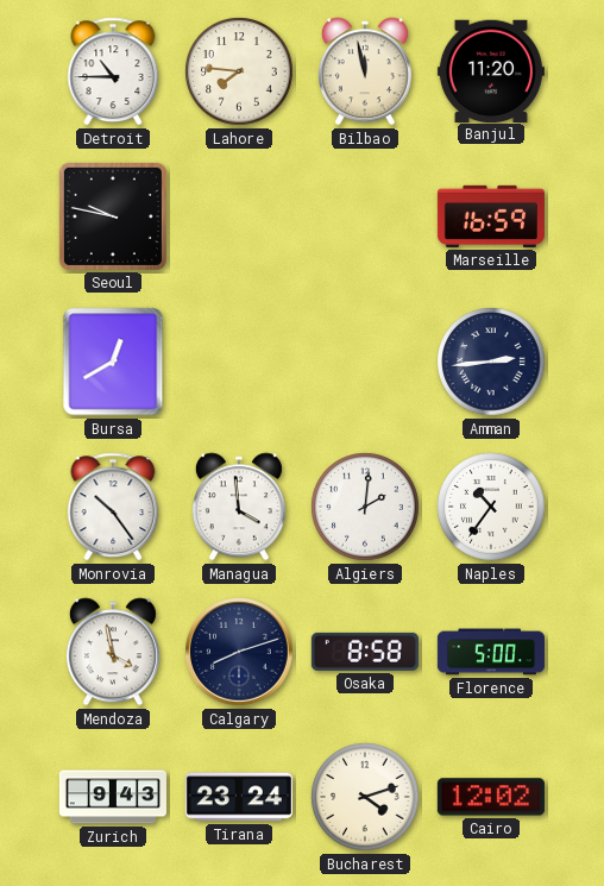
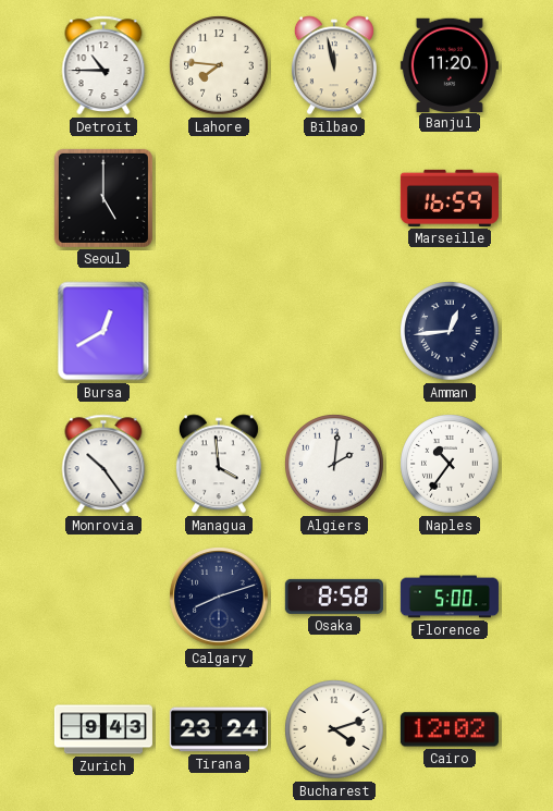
Seoul: 9:47 -> 5:00
Amman: 2:44 -> 12:44
Mendoza: 3:58 -> none
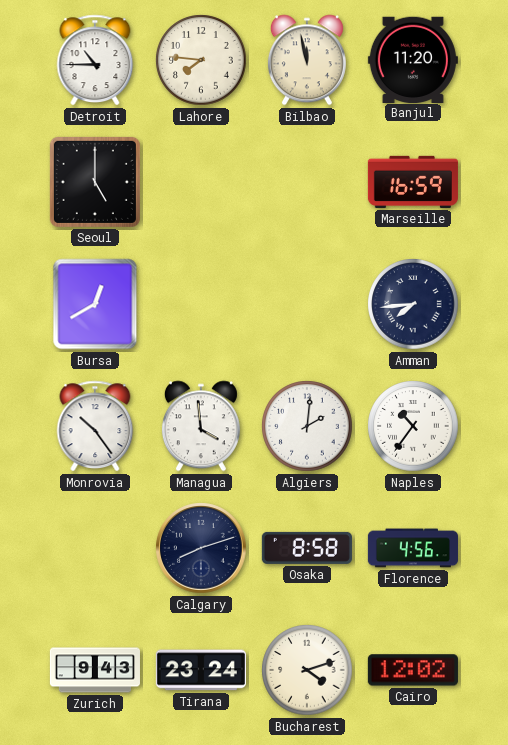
Amman: 12:44 -> 7:44
Florence: 5:00 -> 4:56
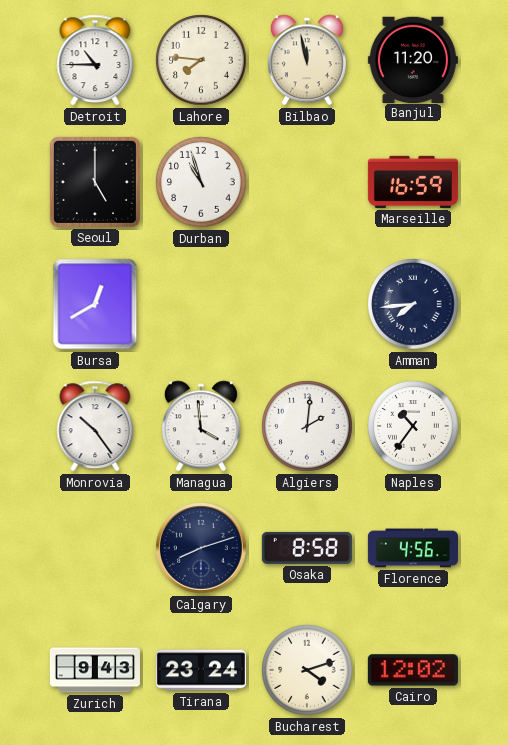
Durban: none -> 10:57
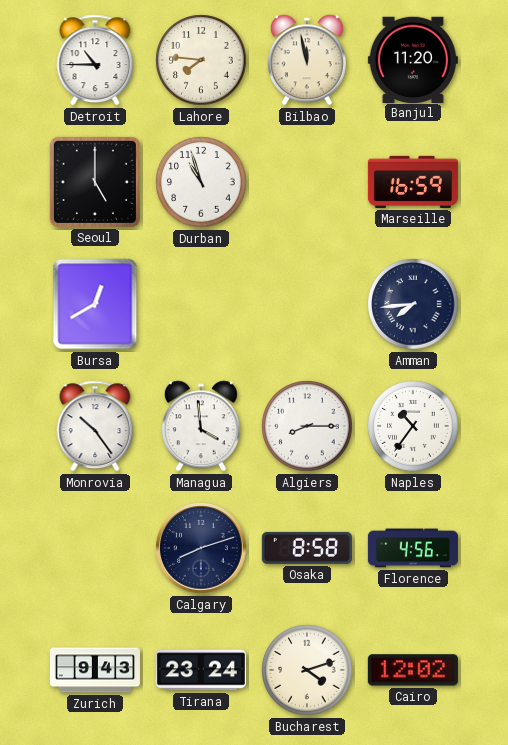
Algiers: 2:01 -> 8:15
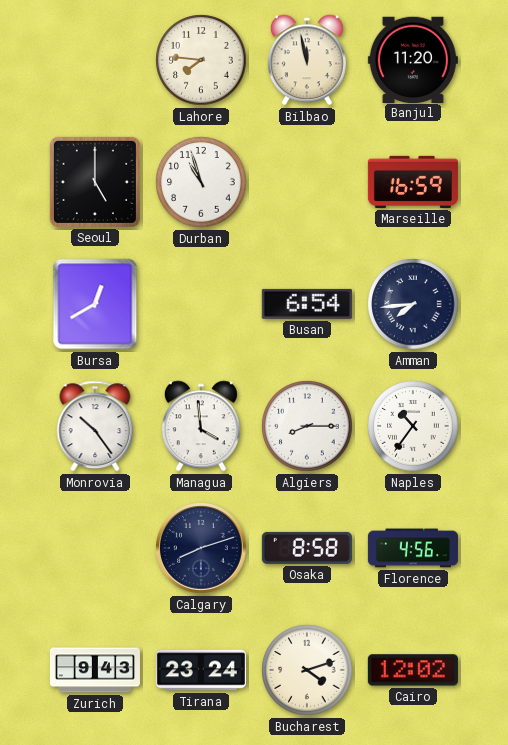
Detroit: 10:45 -> none
Busan: none -> 6:54
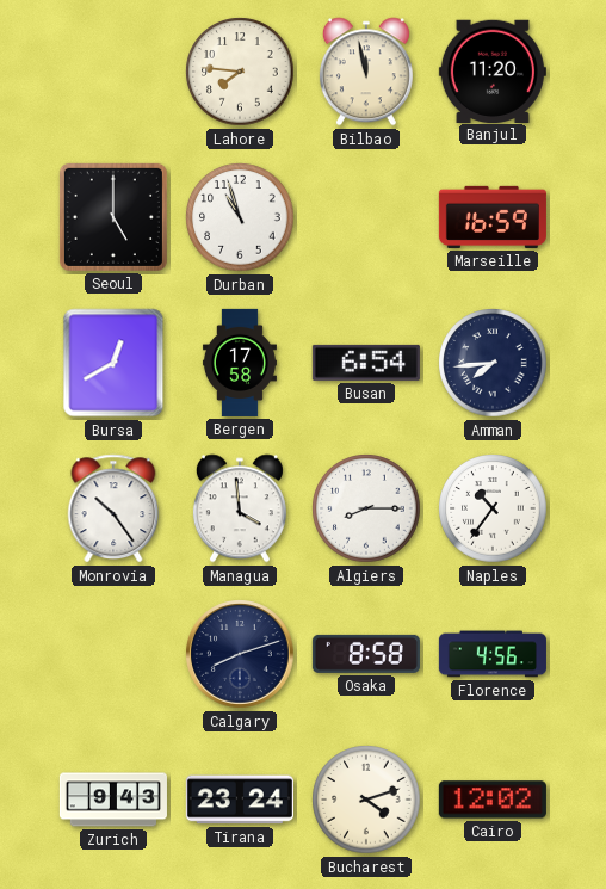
Bergen: none -> 17:58
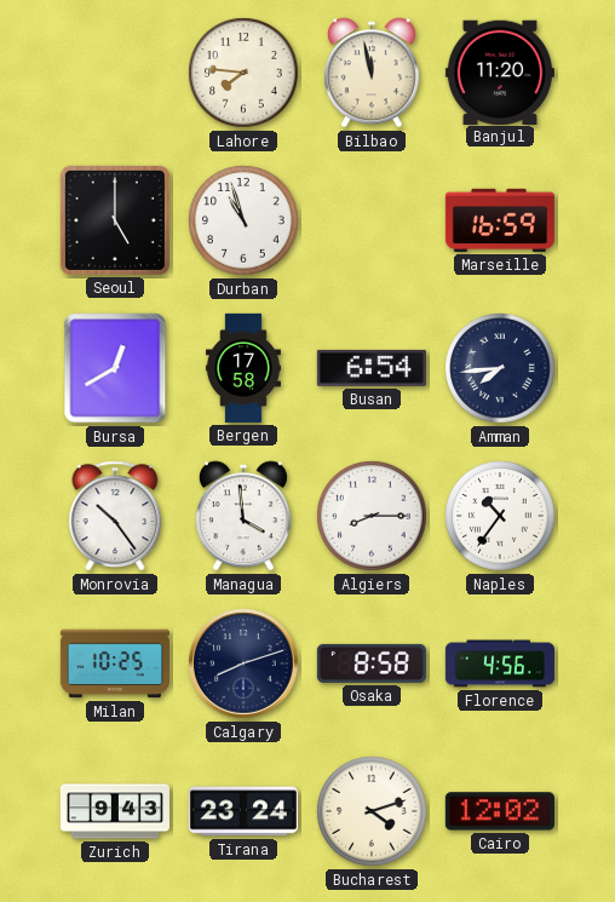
Milan: none -> 10:25
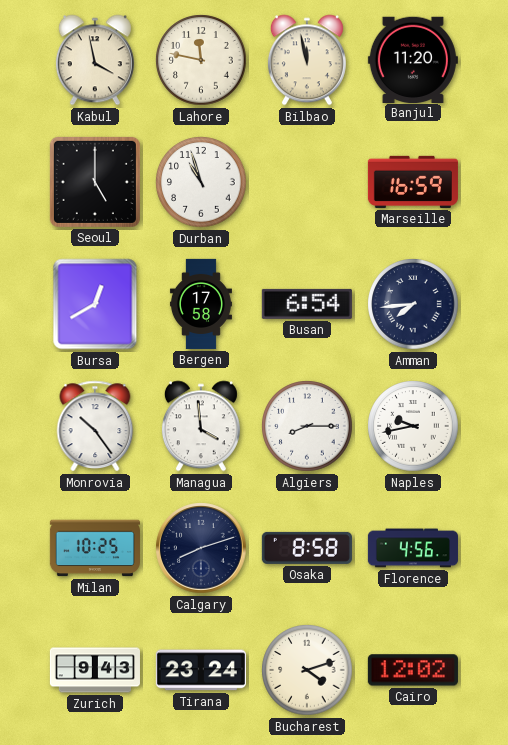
Kabul: none -> 3:58
Lahore: 7:46 -> 11:47
Naples: 10:36 -> 9:43
